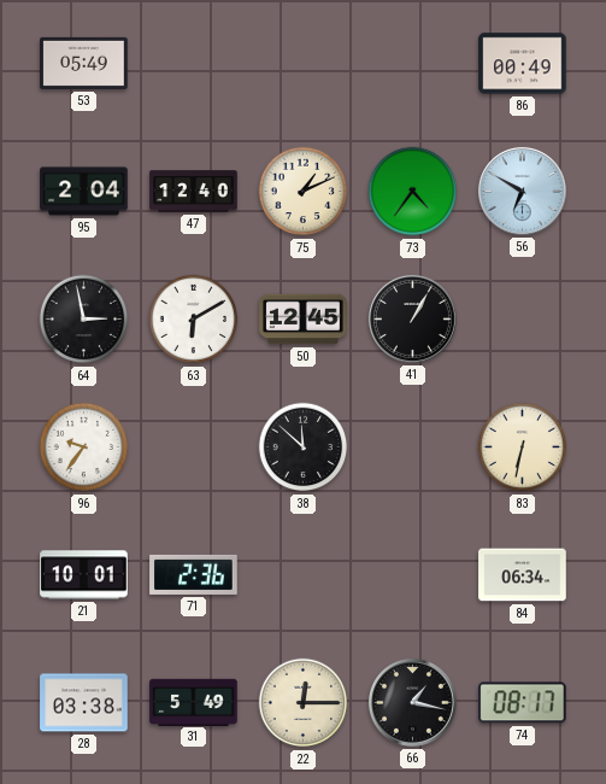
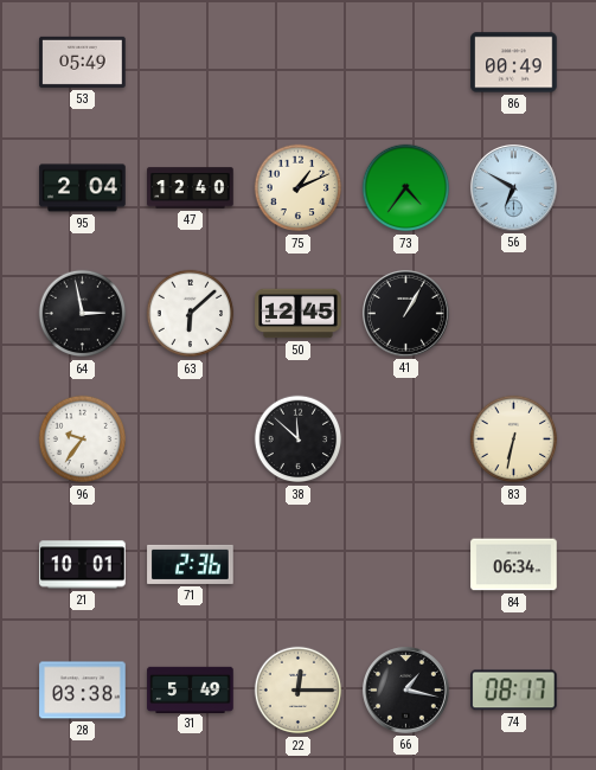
63: 6:10 -> 6:08
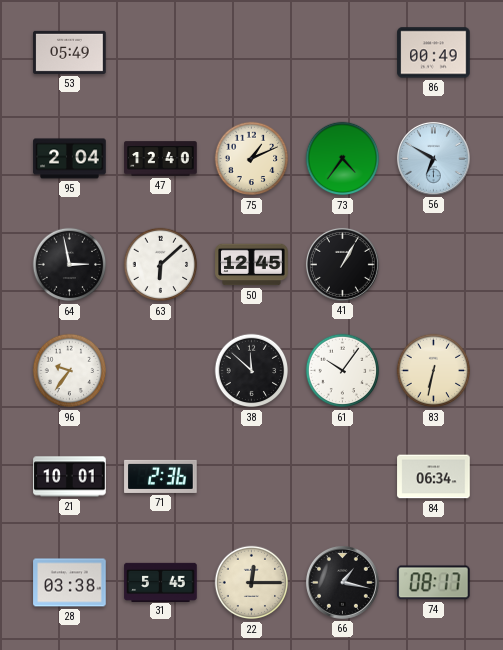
61: none -> 10:06
31: 5:49 -> 5:45
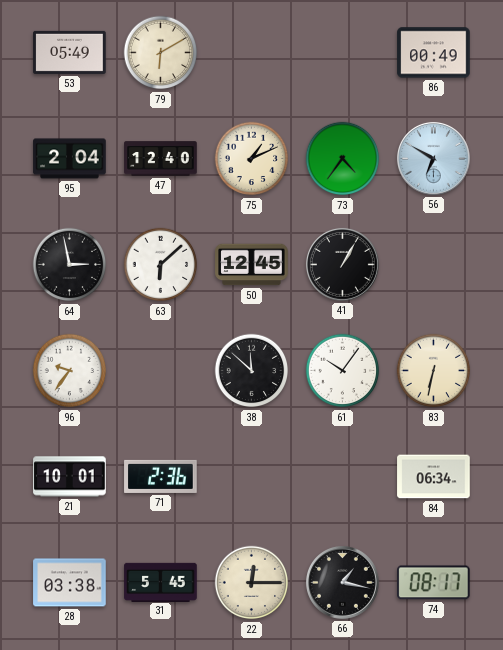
79: none -> 6:10
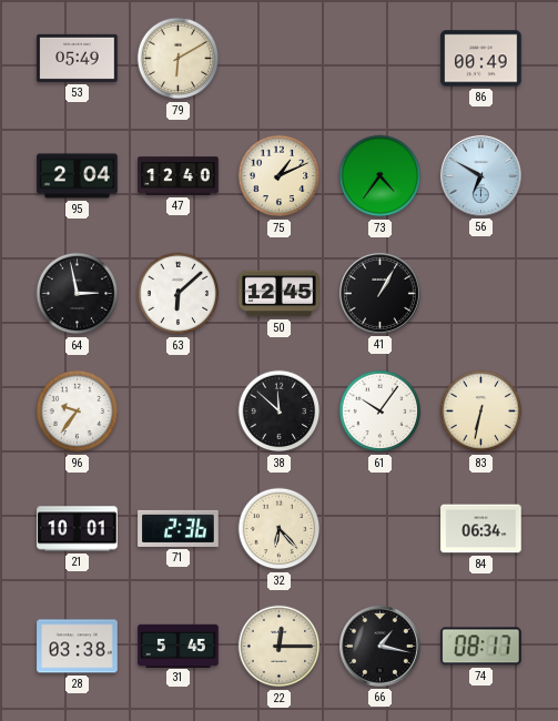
32: none -> 6:23
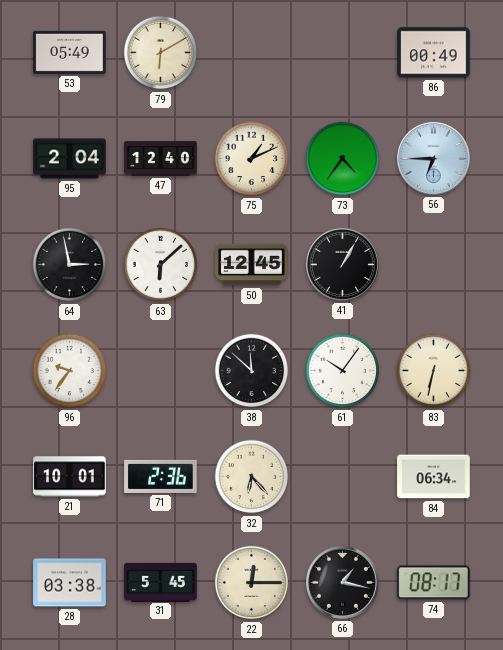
56: 6:50 -> 6:45
